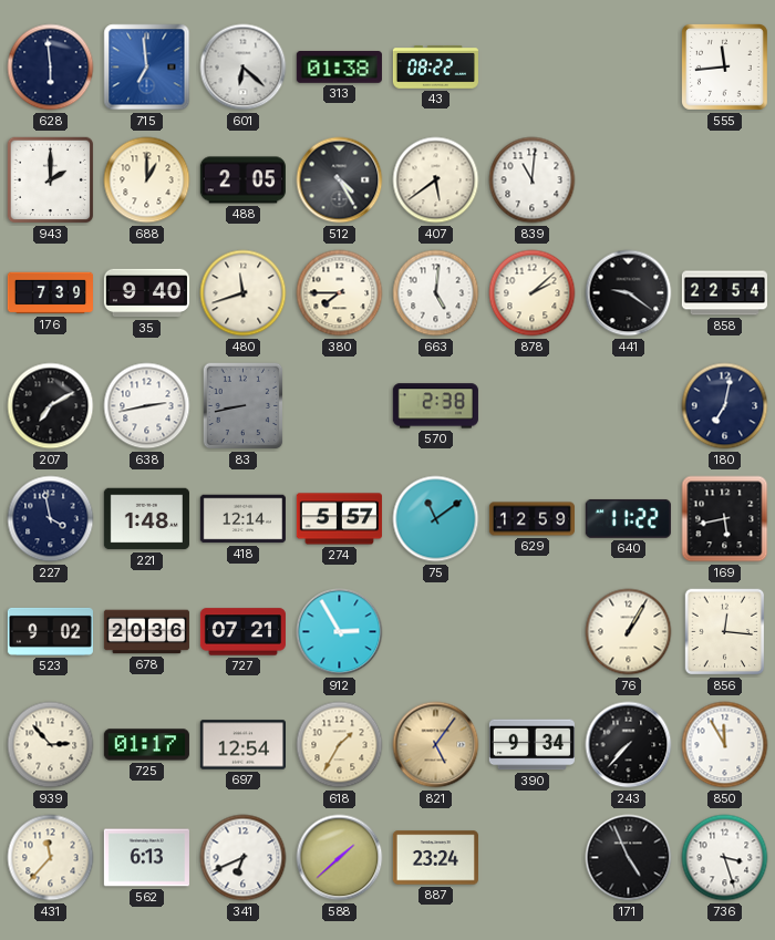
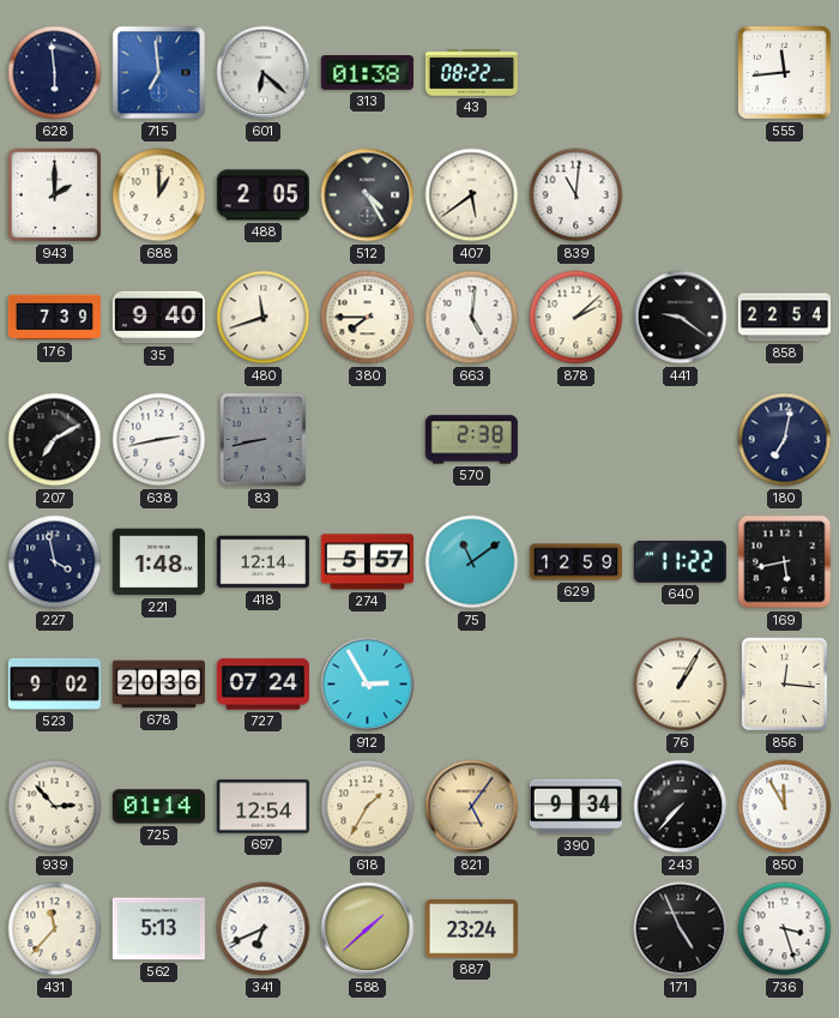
727: 07:21 -> 07:24
725: 01:17 -> 01:14
562: 6:13 -> 5:13
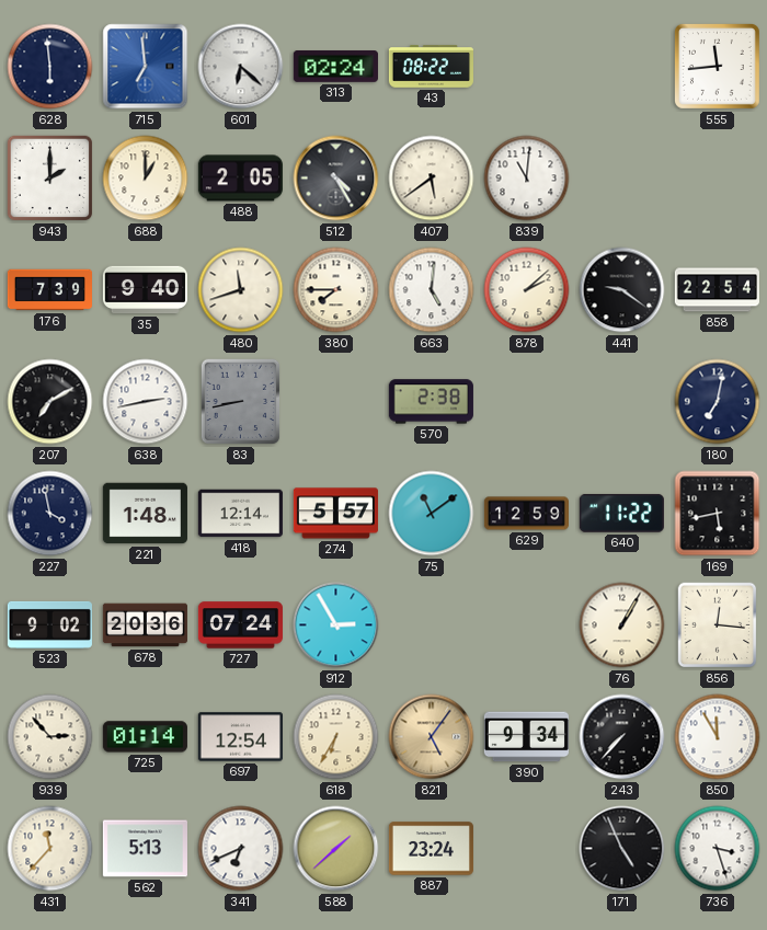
313: 01:38 -> 02:24
618: 1:35 -> 6:35
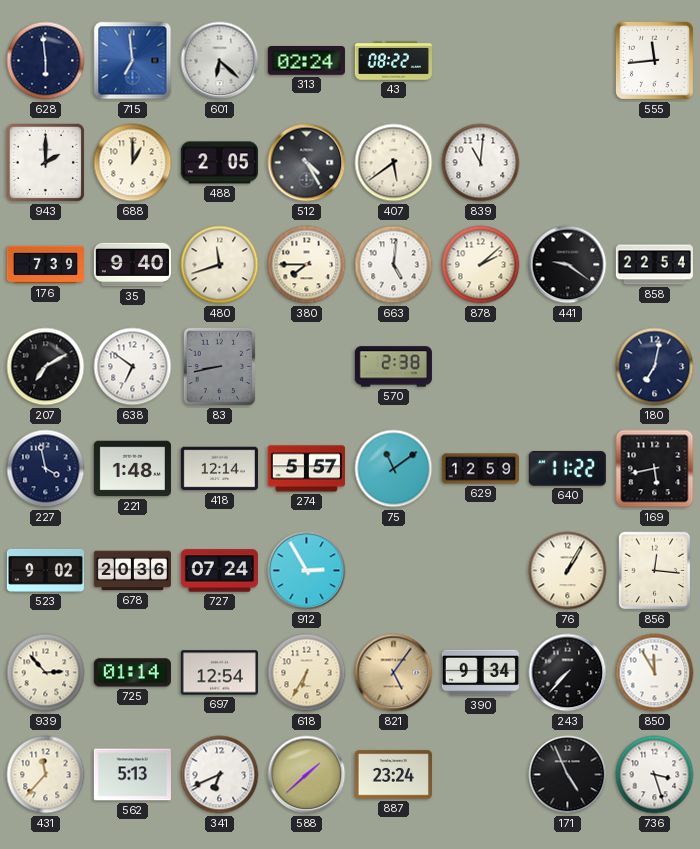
638: 2:43 -> 6:51
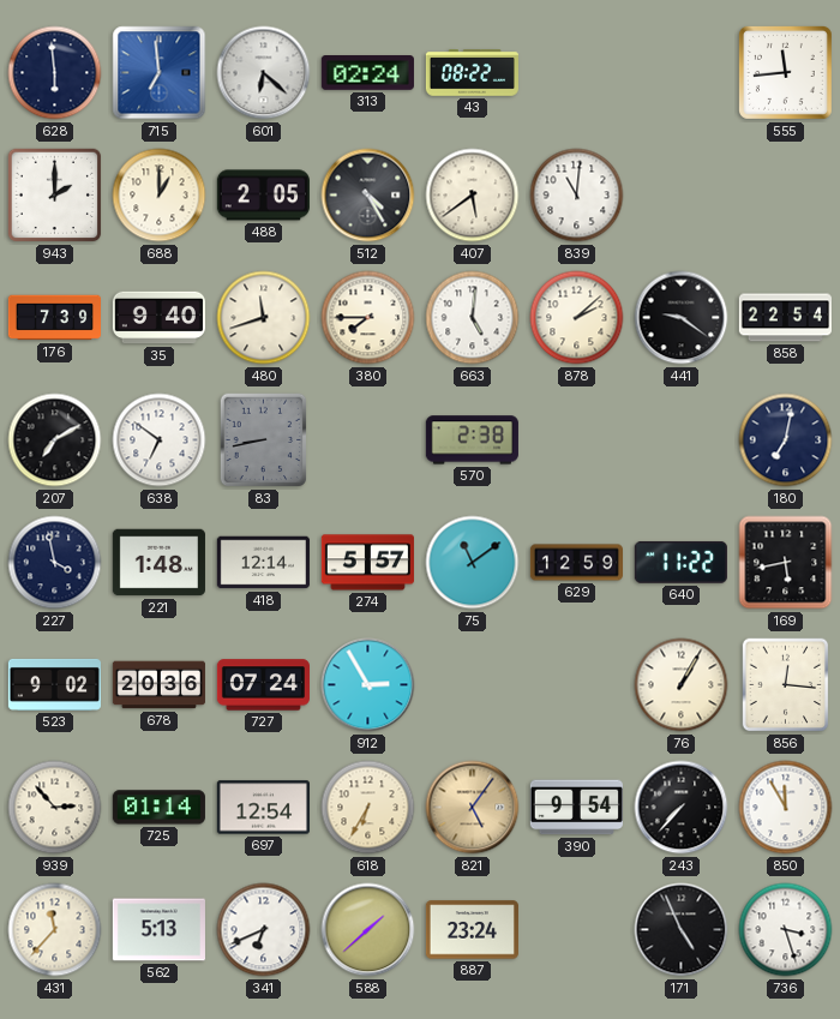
390: 9:34 -> 9:54
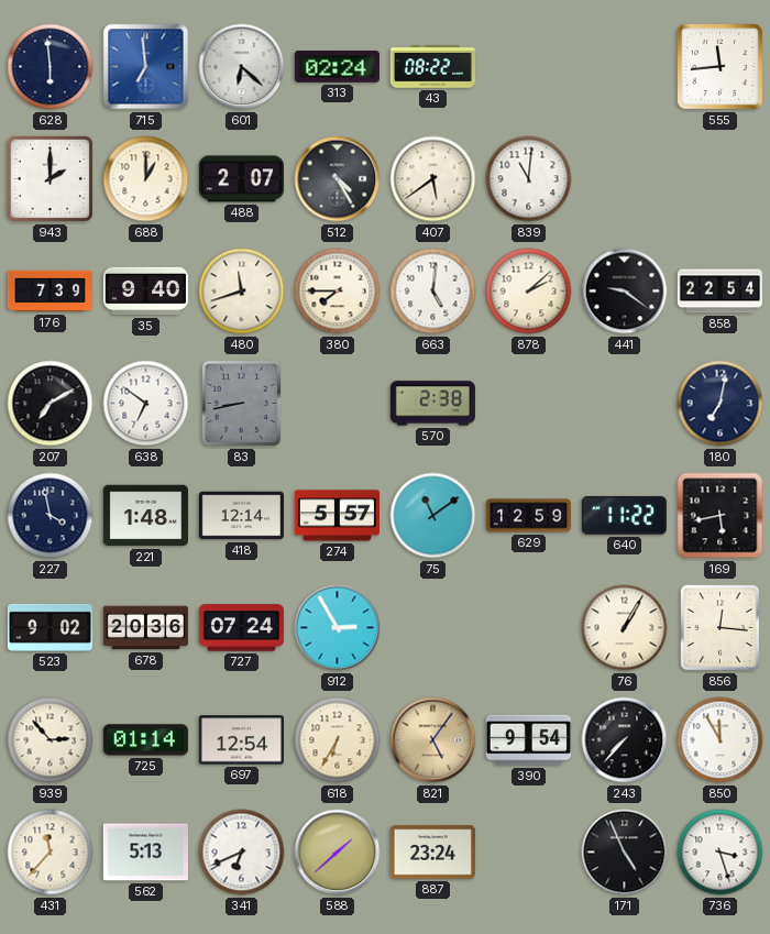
488: 2:05 -> 2:07
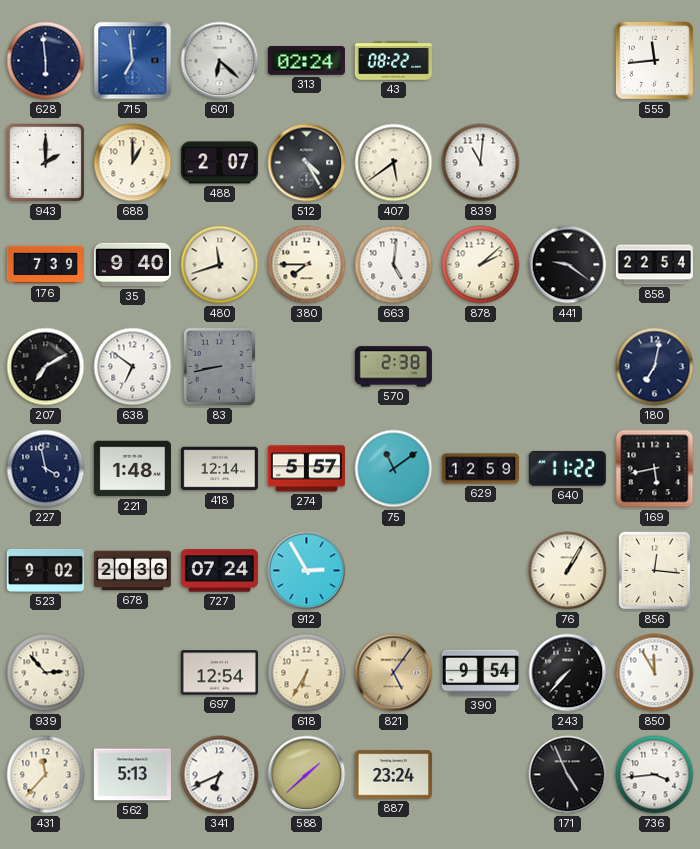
725: 01:14 -> none
736: 3:27 -> 3:44
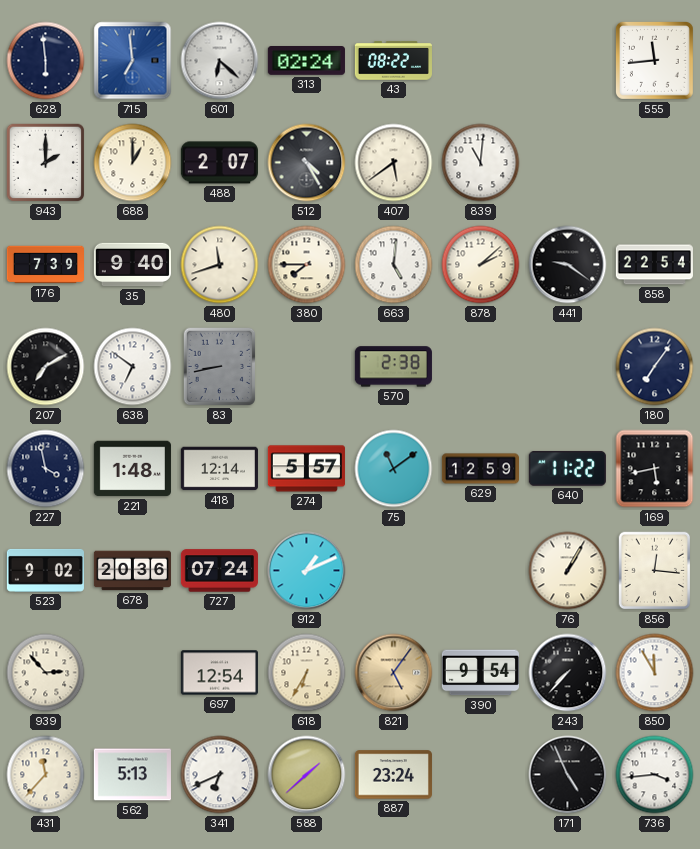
180: 7:02 -> 7:06
912: 2:55 -> 1:11
